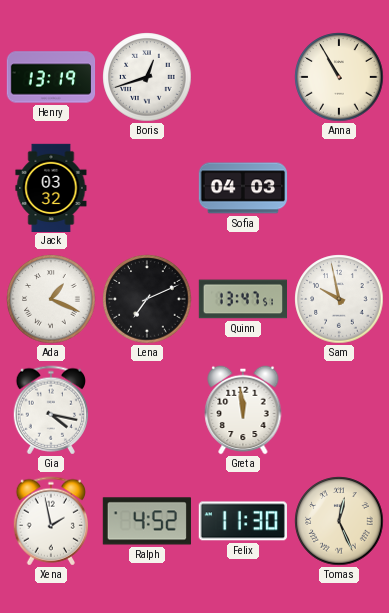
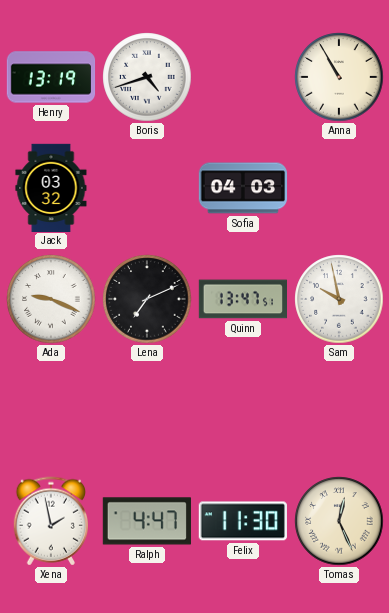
Boris: 12:42 -> 4:42
Ada: 1:19 -> 9:19
Gia: 4:17 -> none
Greta: 11:59 -> none
Ralph: 4:52 -> 4:47
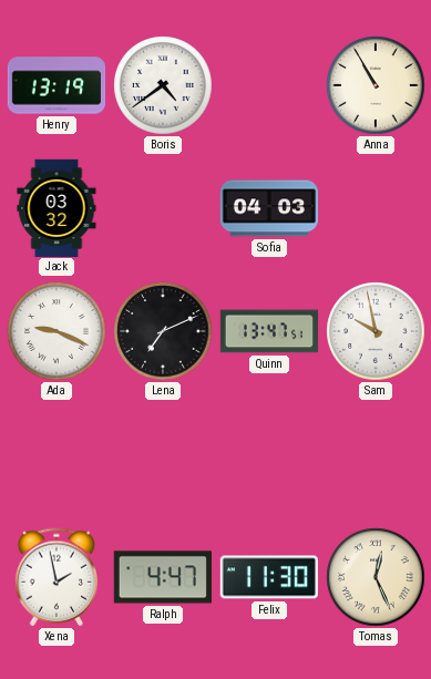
Boris: 4:42 -> 4:39
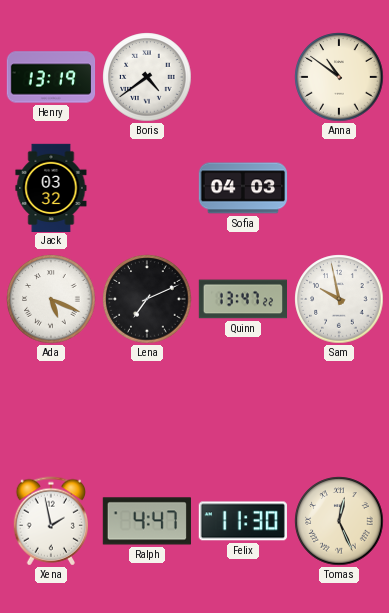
Anna: 10:55 -> 10:51
Ada: 9:19 -> 5:19
Quinn: 13:47:51 -> 13:47:22
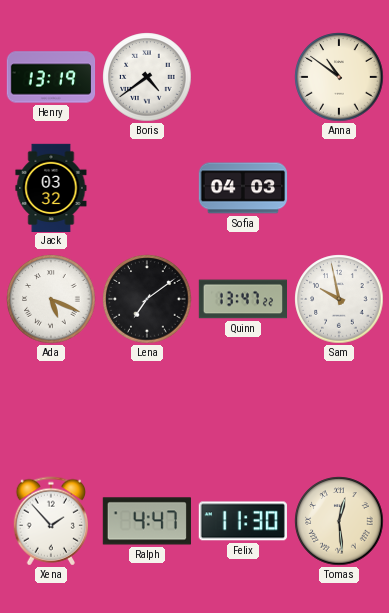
Lena: 7:11 -> 7:09
Xena: 1:58 -> 1:53
Tomas: 12:26 -> 12:29
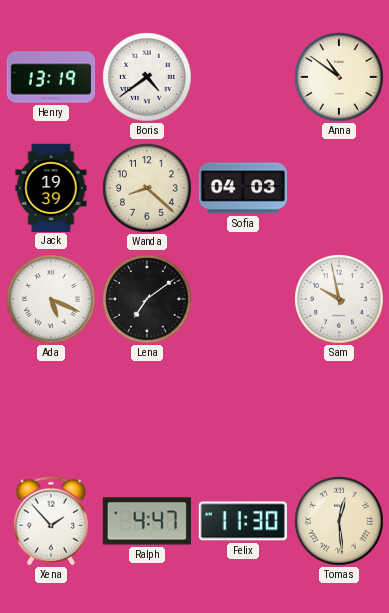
Jack: 03:32 -> 19:39
Wanda: none -> 8:22
Quinn: 13:47 -> none
